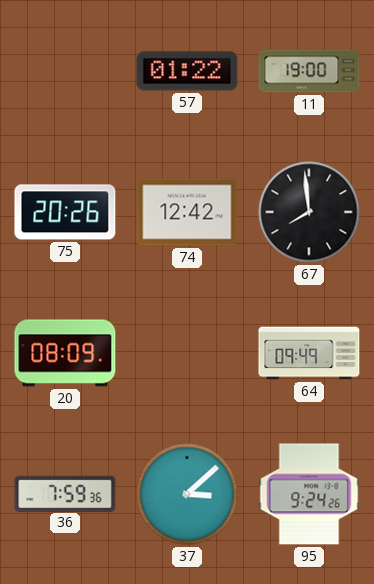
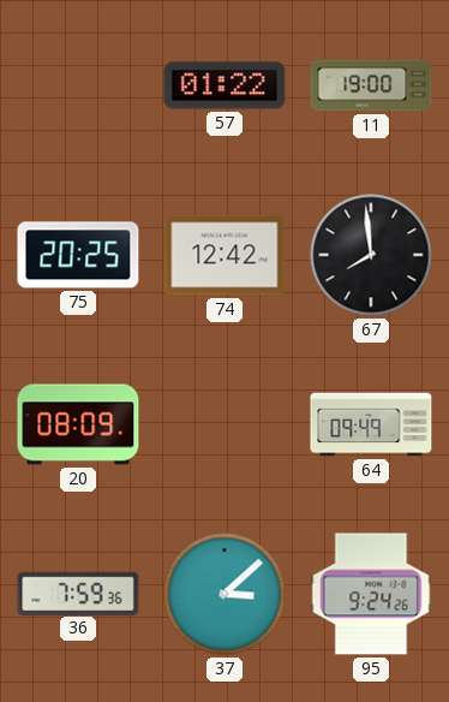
75: 20:26 -> 20:25
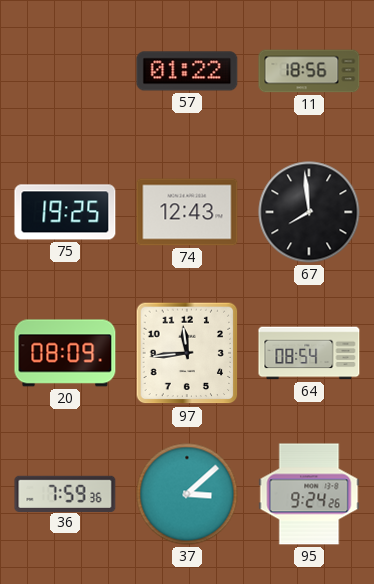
11: 19:00 -> 18:56
75: 20:25 -> 19:25
74: 12:42 -> 12:43
97: none -> 11:44
64: 09:49 -> 08:54
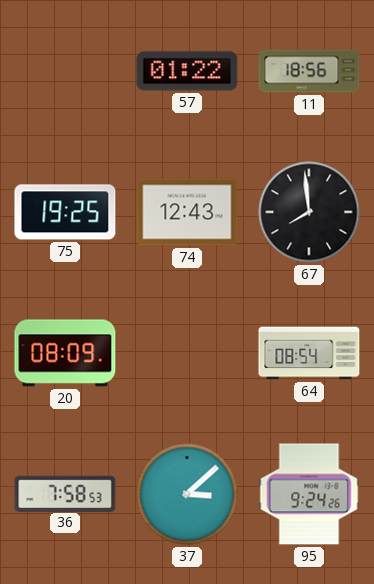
97: 11:44 -> none
36: 7:59 -> 7:58
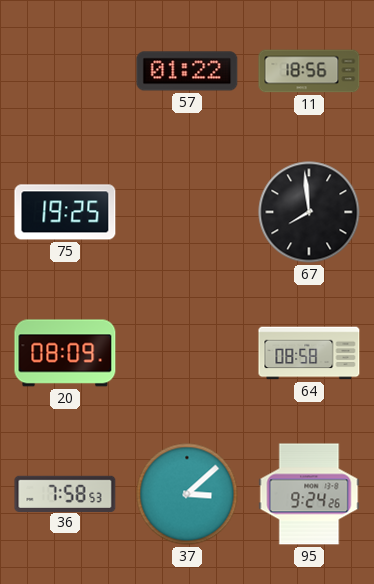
74: 12:43 -> none
64: 08:54 -> 08:58
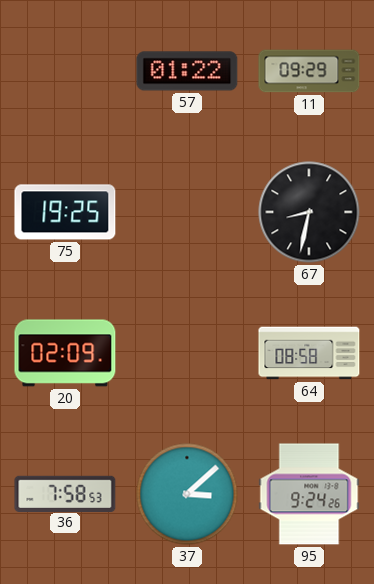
11: 18:56 -> 09:29
67: 7:59 -> 8:32
20: 08:09 -> 02:09
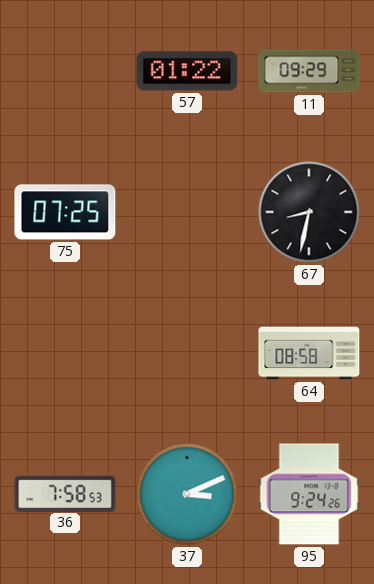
75: 19:25 -> 07:25
20: 02:09 -> none
37: 3:08 -> 3:11
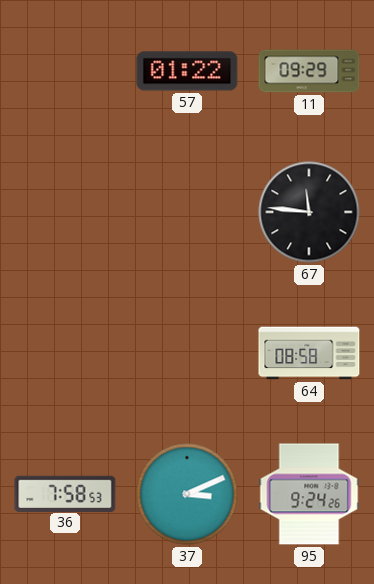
75: 07:25 -> none
67: 8:32 -> 11:46
